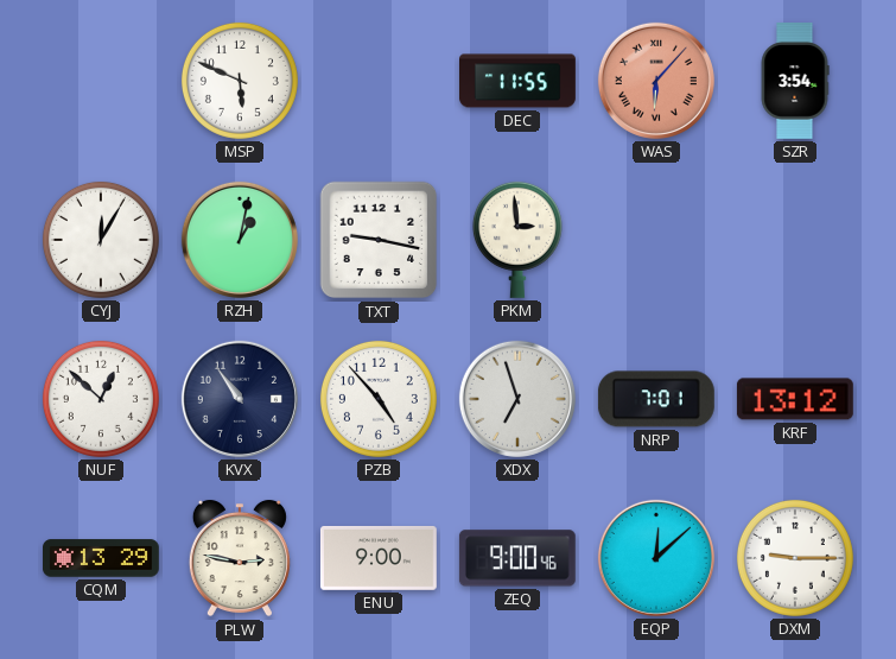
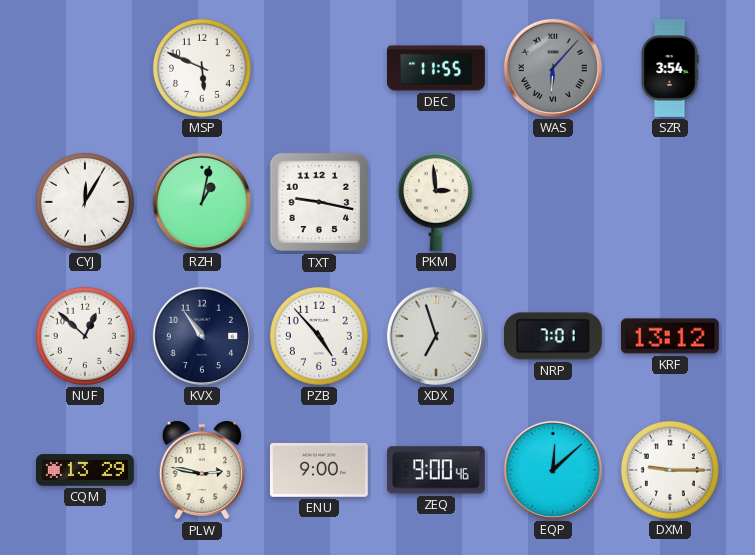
WAS dial: salmon -> grey
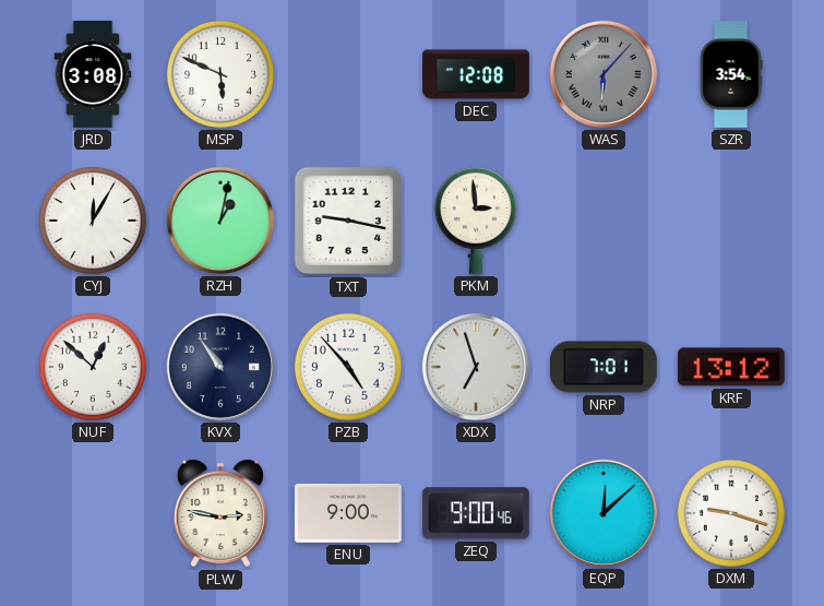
JRD: none -> 3:08
DEC: 11:55 -> 12:08
CQM: 13:29 -> none
DXM: 9:15 -> 9:18
